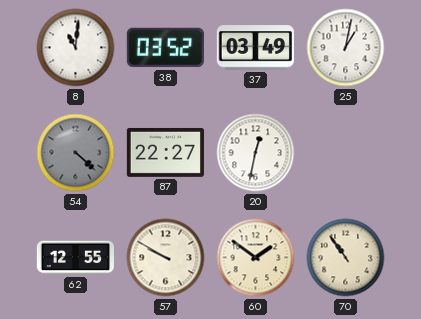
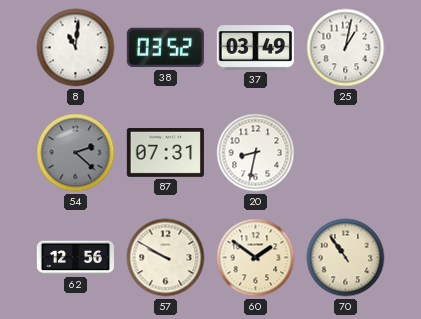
54: 4:22 -> 2:22
87: 22:27 -> 07:31
20: 12:32 -> 8:32
62: 12:55 -> 12:56
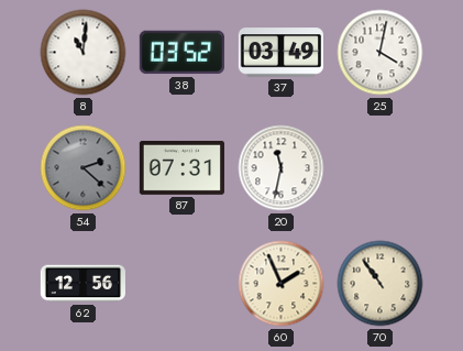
25: 1:02 -> 4:02
20: 8:32 -> 11:32
57: 9:50 -> none
60: 1:51 -> 1:56
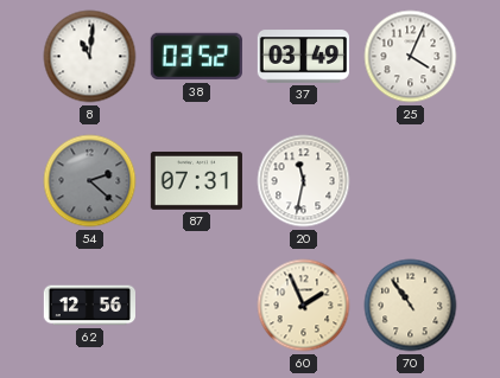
25: 4:02 -> 4:04
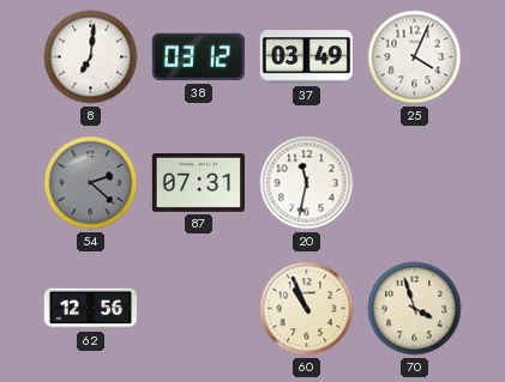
8: 11:01 -> 7:01
38: 03:52 -> 03:12
60: 1:56 -> 10:56
70: 10:54 -> 3:57
